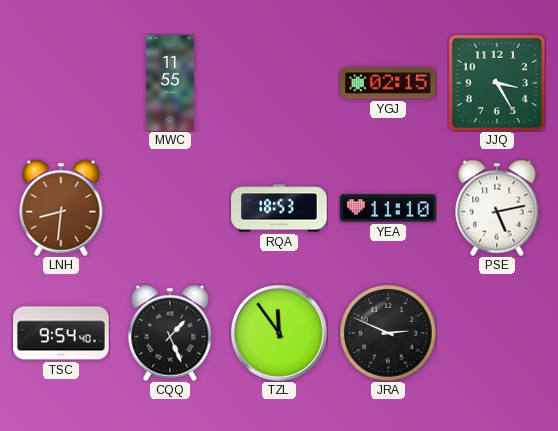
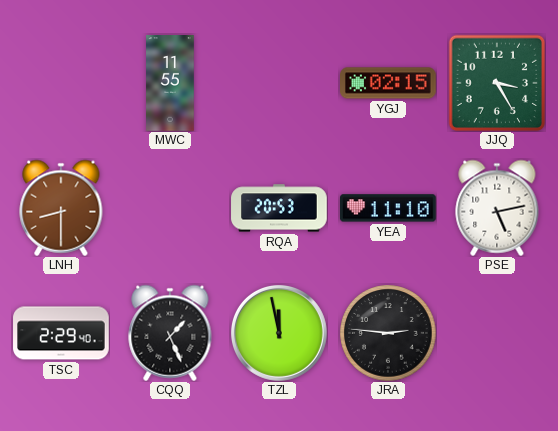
LNH: 8:31 -> 8:30
RQA: 18:53 -> 20:53
TSC: 9:54 -> 2:29
TZL: 11:54 -> 11:58
JRA: 2:49 -> 2:46
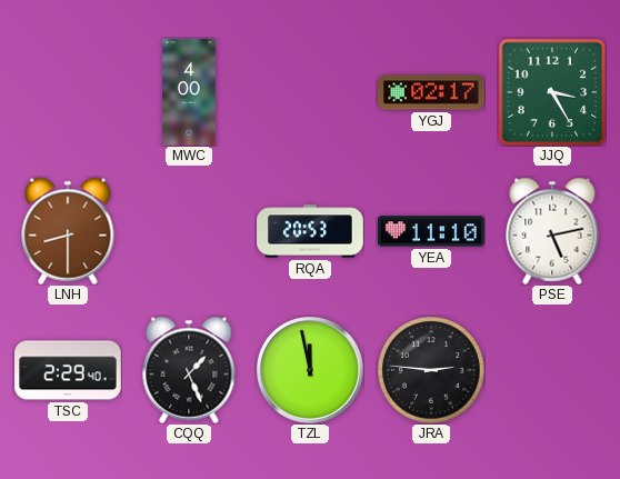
MWC: 11:55 -> 4:00
YGJ: 02:15 -> 02:17
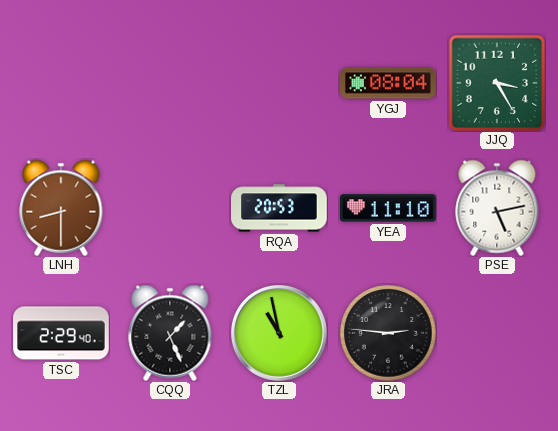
MWC: 4:00 -> none
YGJ: 02:17 -> 08:04
TZL: 11:58 -> 10:58
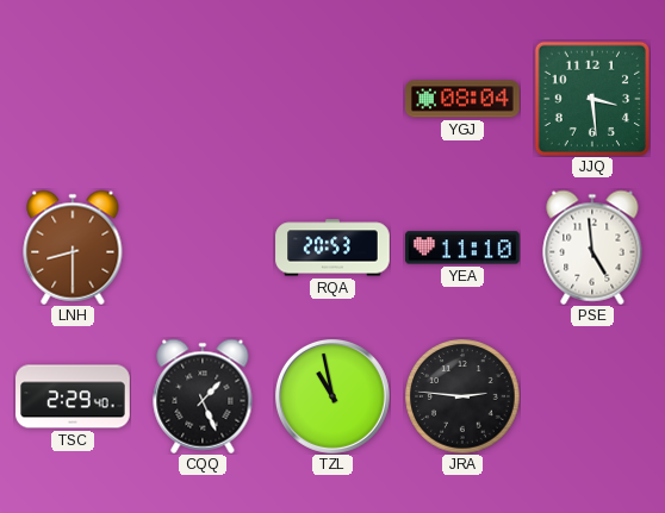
JJQ: 3:25 -> 3:29
PSE: 5:13 -> 4:59
